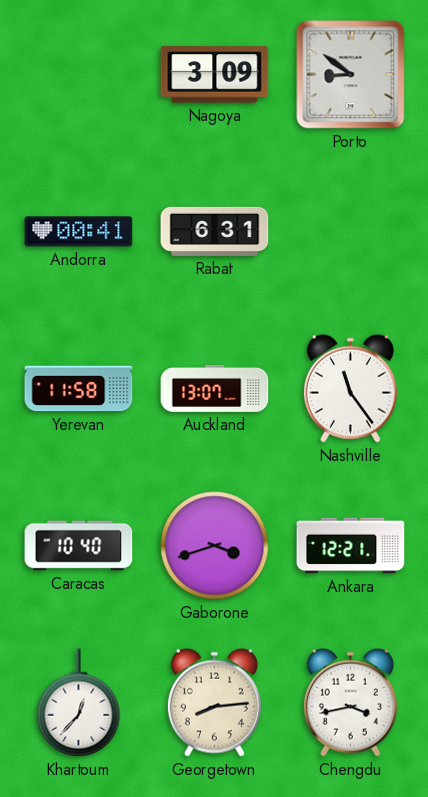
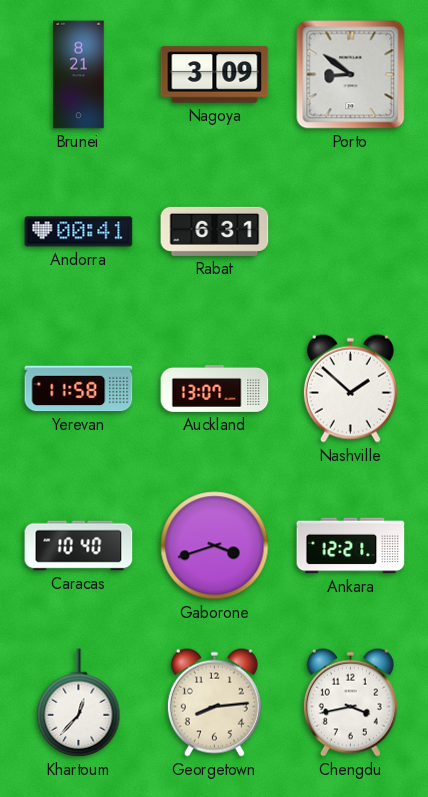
Brunei: none -> 8:21
Nashville: 11:24 -> 1:52
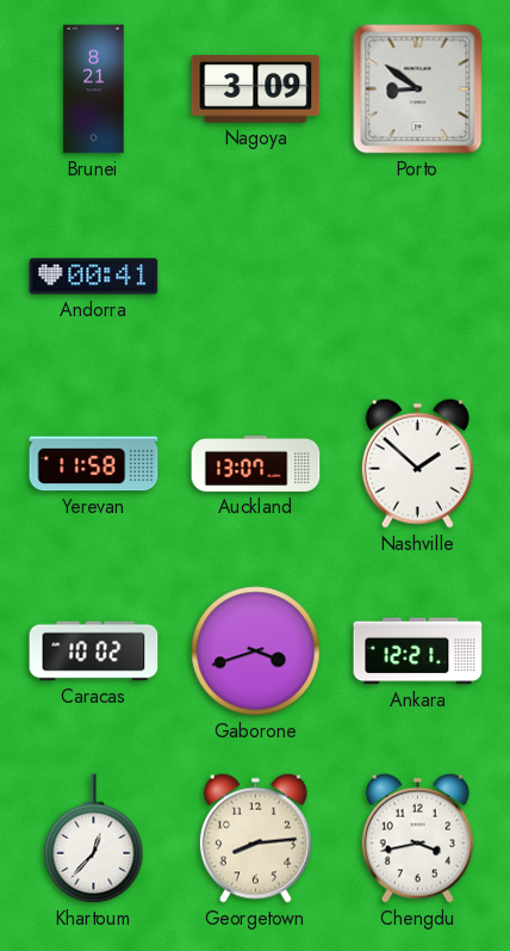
Rabat: 6:31 -> none
Caracas: 10:40 -> 10:02
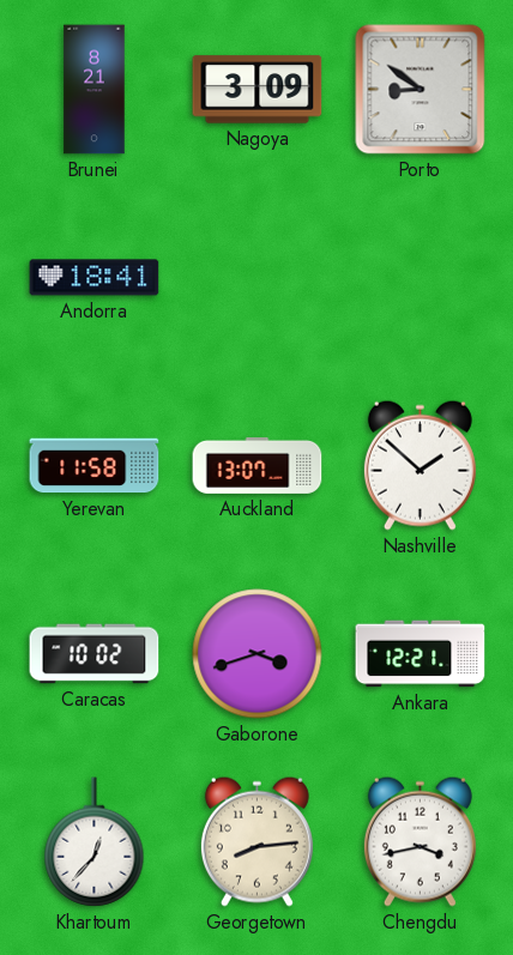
Andorra: 00:41 -> 18:41
